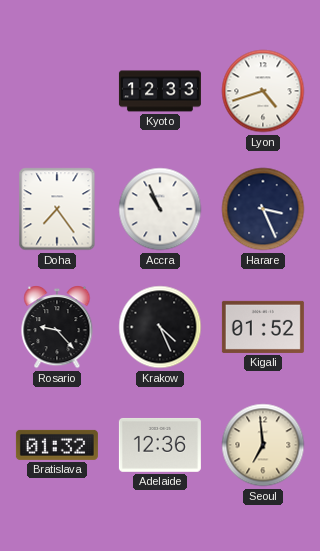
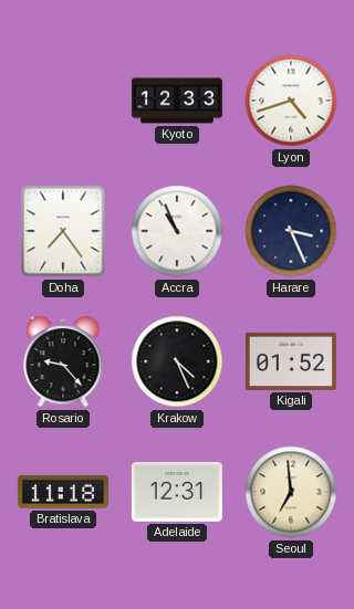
Bratislava: 01:32 -> 11:18
Adelaide: 12:36 -> 12:31
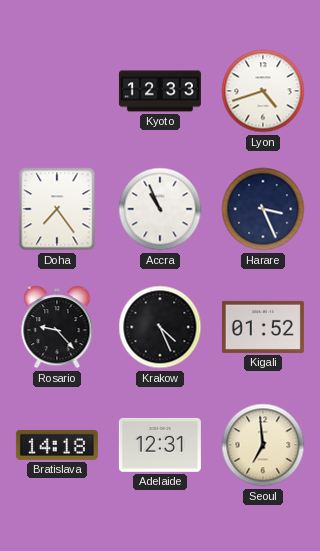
Bratislava: 11:18 -> 14:18
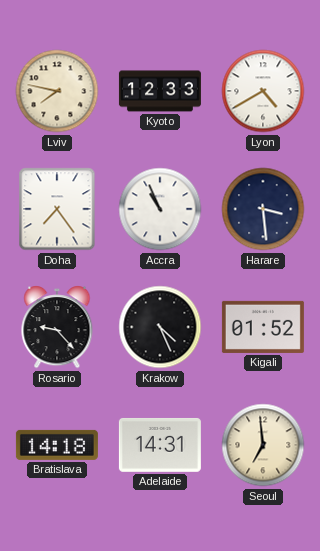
Lviv: none -> 7:47
Lyon: 4:42 -> 4:40
Harare: 3:26 -> 3:29
Adelaide: 12:31 -> 14:31
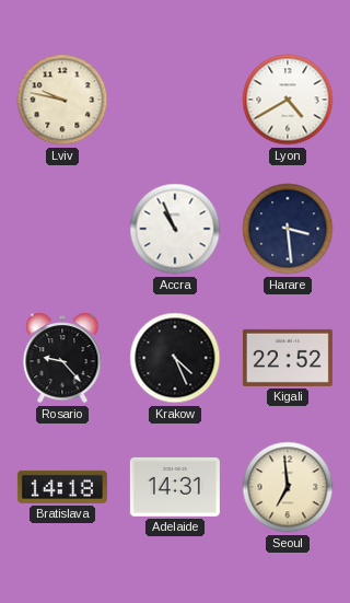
Lviv: 7:47 -> 9:47
Kyoto: 12:33 -> none
Doha: 7:24 -> none
Kigali: 01:52 -> 22:52
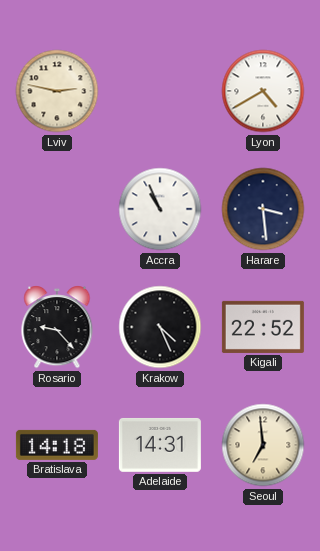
Lviv: 9:47 -> 2:47
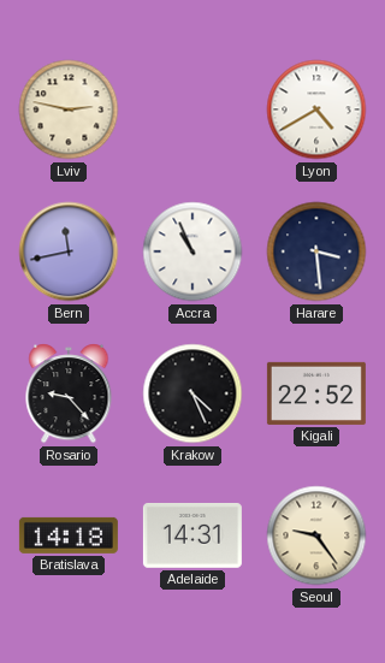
Bern: none -> 11:43
Seoul: 6:59 -> 9:24
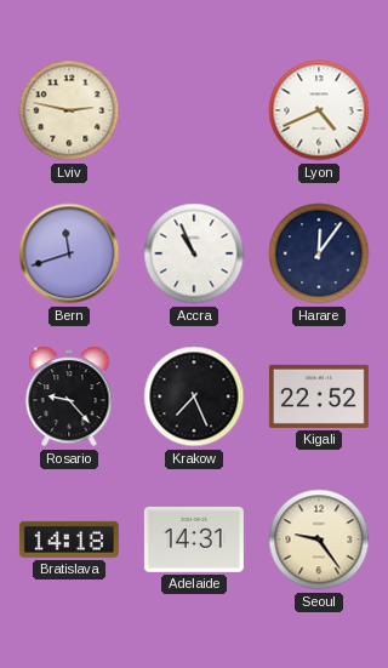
Lyon: 4:40 -> 4:41
Bern: 11:43 -> 11:42
Harare: 3:29 -> 12:06
Krakow: 4:26 -> 7:26
